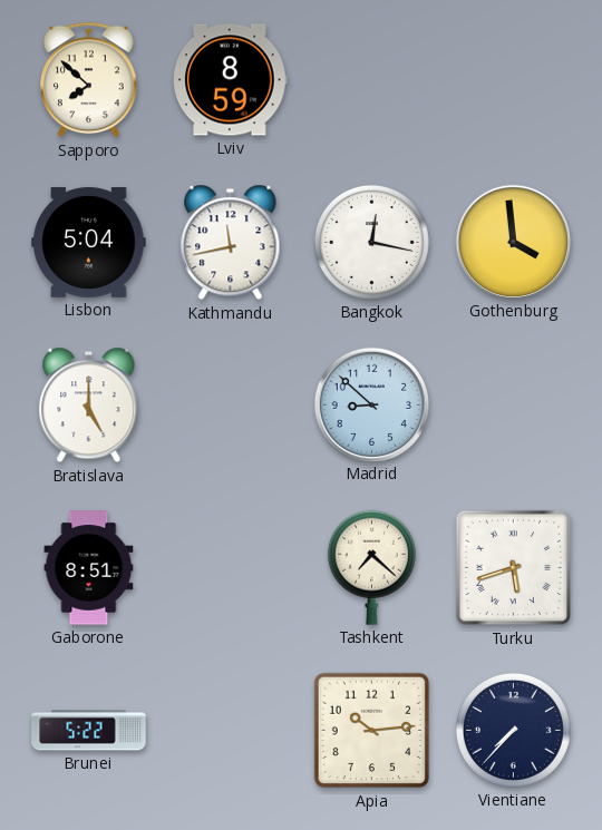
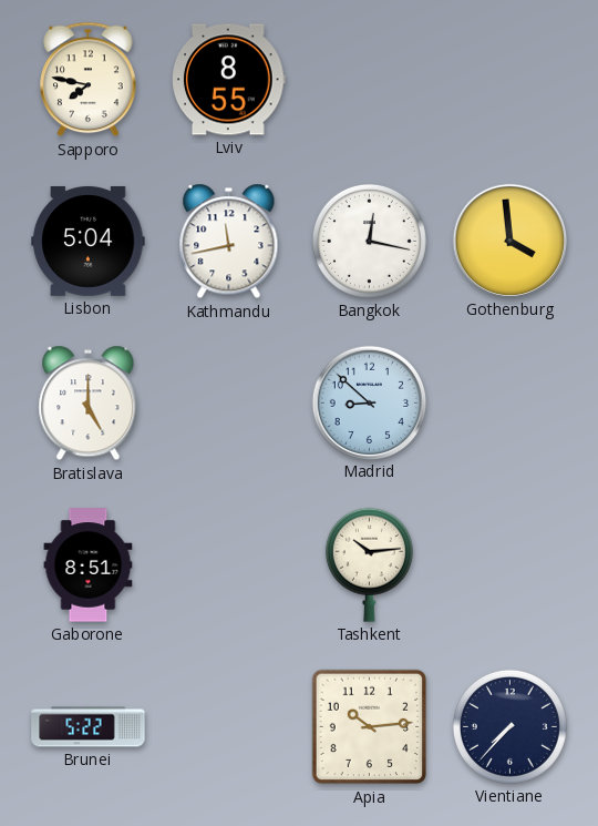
Sapporo: 7:52 -> 7:47
Lviv: 8:59 -> 8:55
Tashkent: 7:22 -> 10:14
Turku: 5:42 -> none
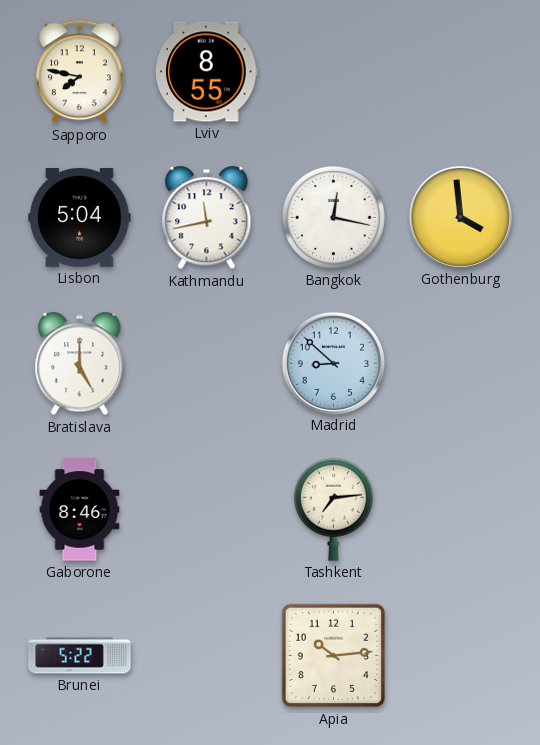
Gaborone: 8:51 -> 8:46
Tashkent: 10:14 -> 7:14
Vientiane: 7:37 -> none
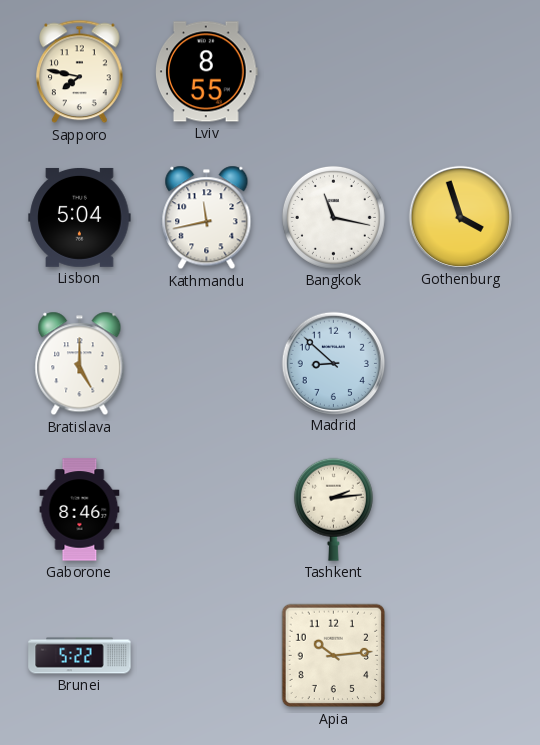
Bangkok: 12:17 -> 11:17
Gothenburg: 3:59 -> 3:57
Tashkent: 7:14 -> 2:14
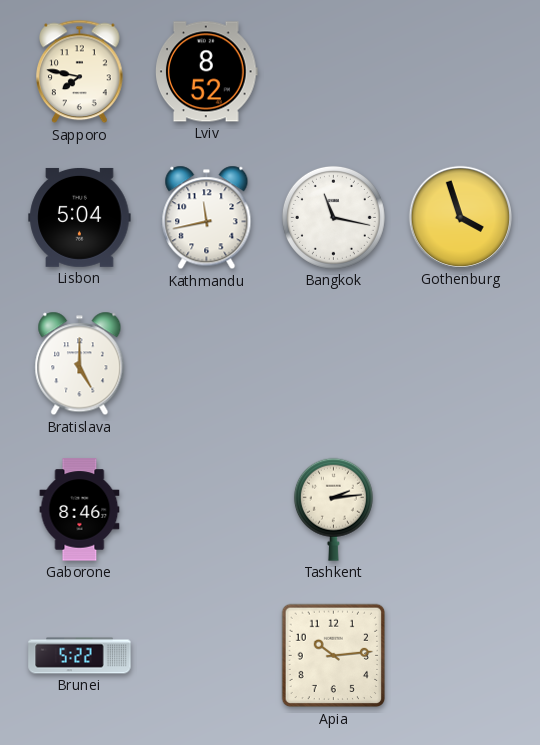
Lviv: 8:55 -> 8:52
Madrid: 8:52 -> none
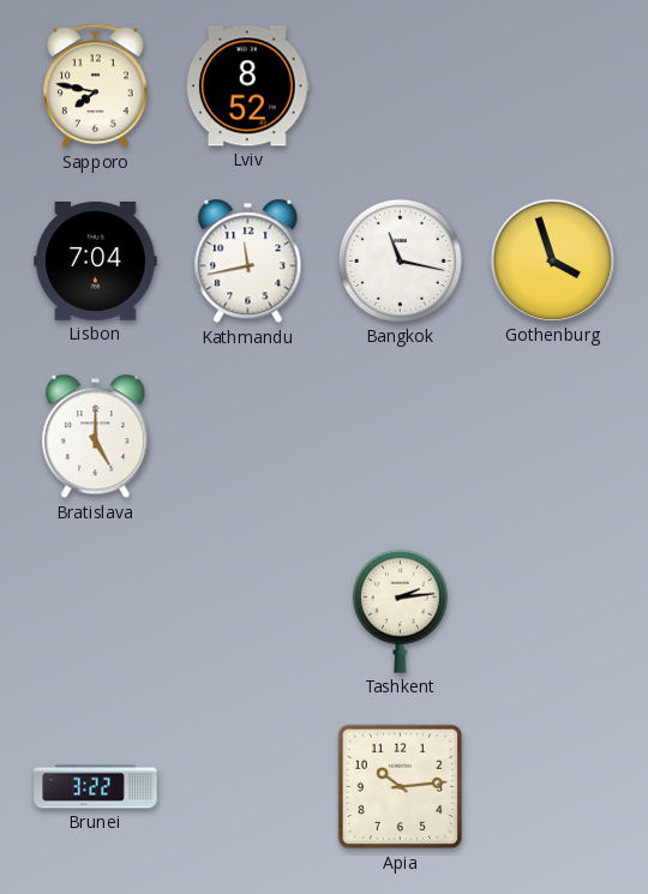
Lisbon: 5:04 -> 7:04
Gaborone: 8:46 -> none
Brunei: 5:22 -> 3:22
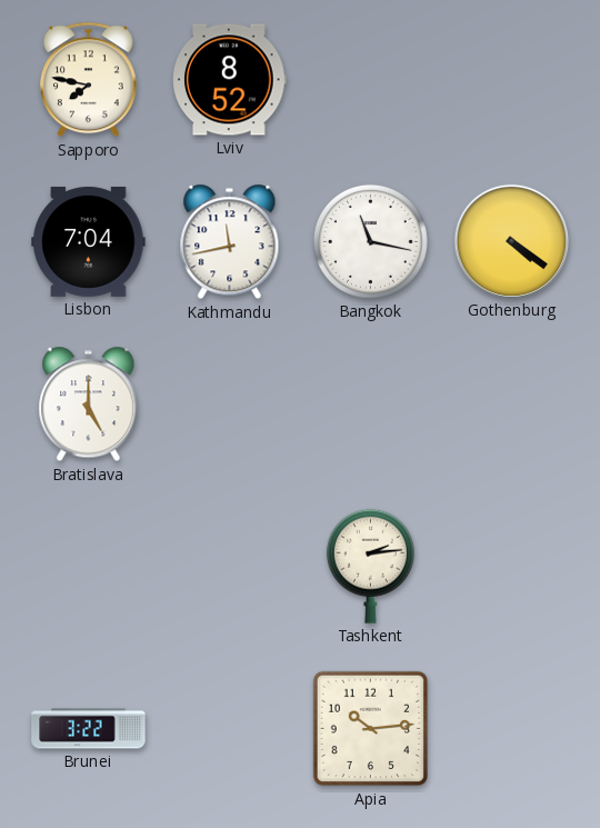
Gothenburg: 3:57 -> 4:21
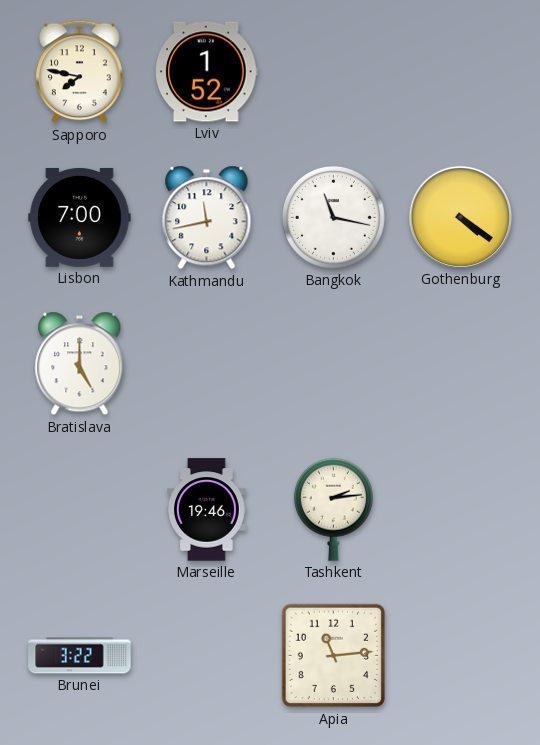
Lviv: 8:52 -> 1:52
Lisbon: 7:04 -> 7:00
Marseille: none -> 19:46
Apia: 10:14 -> 11:14
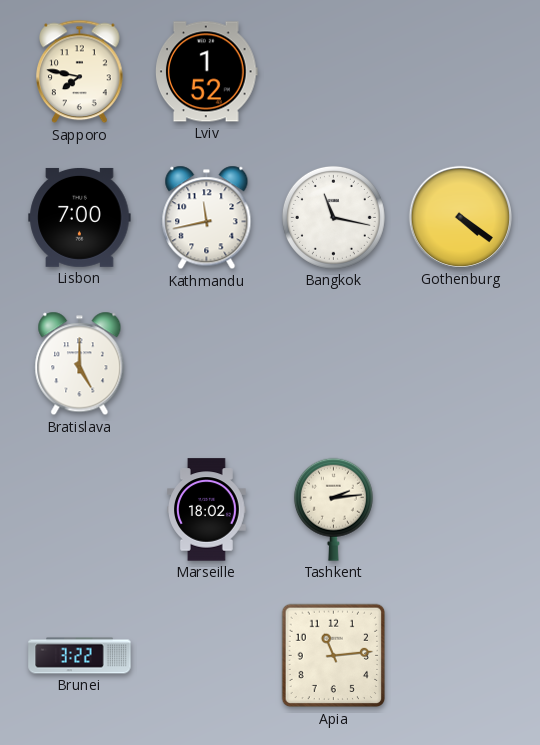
Marseille: 19:46 -> 18:02
